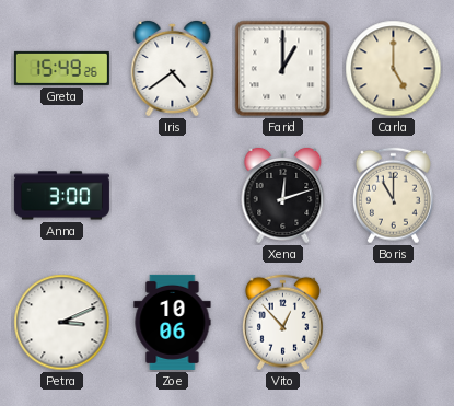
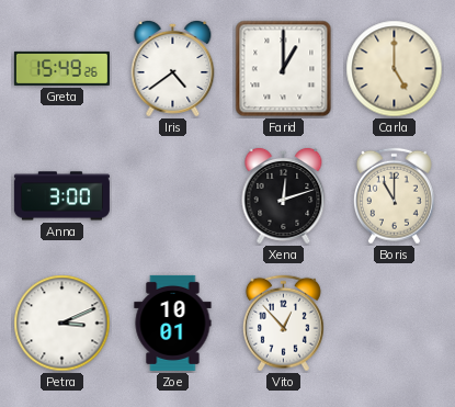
Zoe: 10:06 -> 10:01
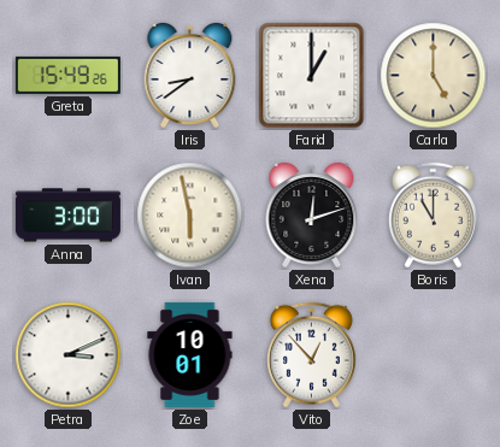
Iris: 4:39 -> 8:39
Ivan: none -> 5:58
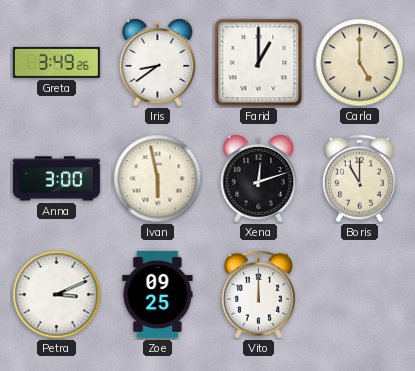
Greta: 15:49 -> 3:49
Zoe: 10:01 -> 09:25
Vito: 12:53 -> 12:00
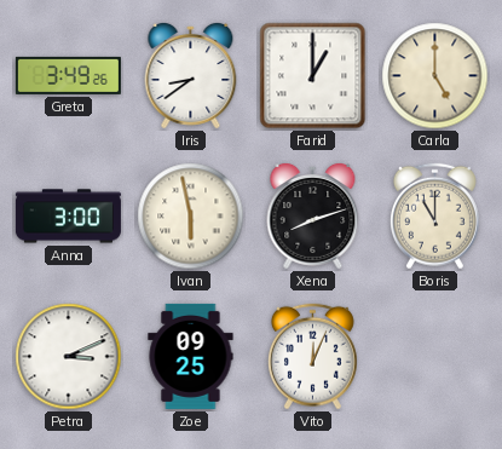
Xena: 12:12 -> 8:12
Vito: 12:00 -> 12:04
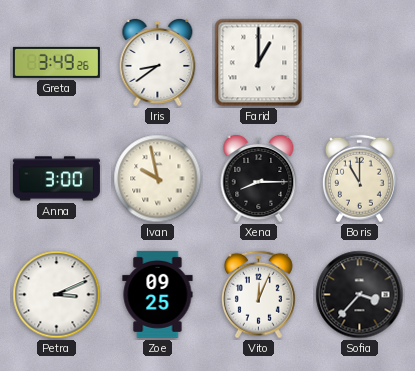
Carla: 5:00 -> none
Ivan: 5:58 -> 9:58
Xena: 8:12 -> 8:15
Sofia: none -> 3:37
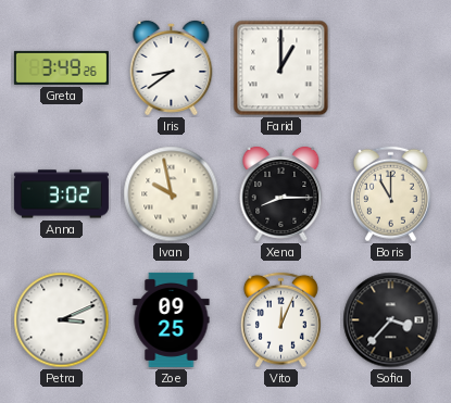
Anna: 3:00 -> 3:02
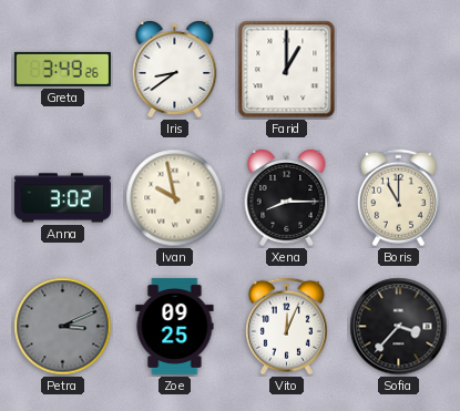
Petra dial: white -> grey
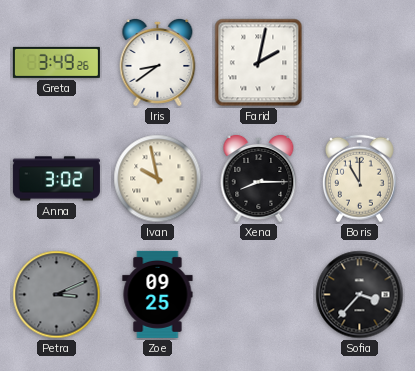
Farid: 1:00 -> 2:02
Vito: 12:04 -> none
